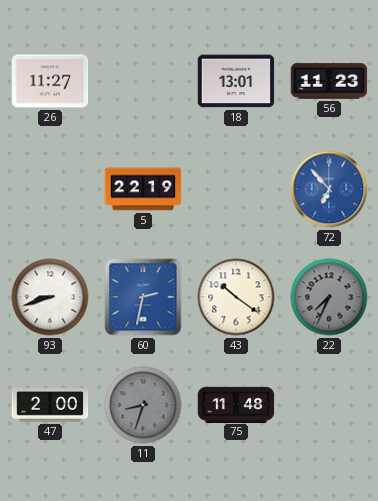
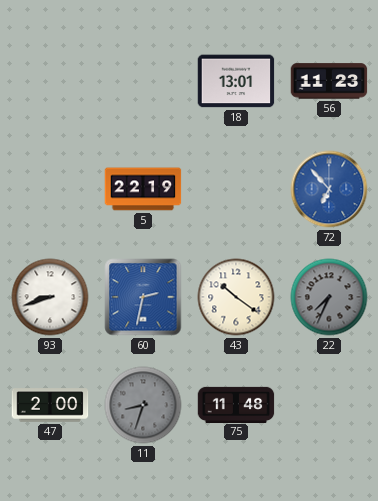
26: 11:27 -> none
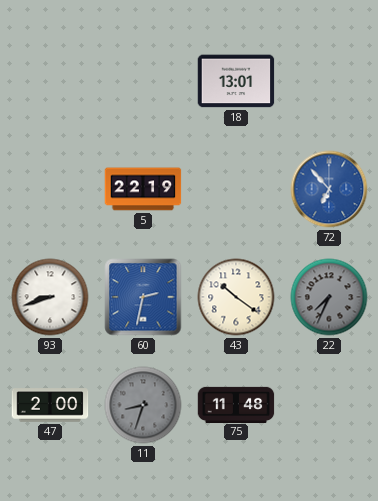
56: 11:23 -> none
